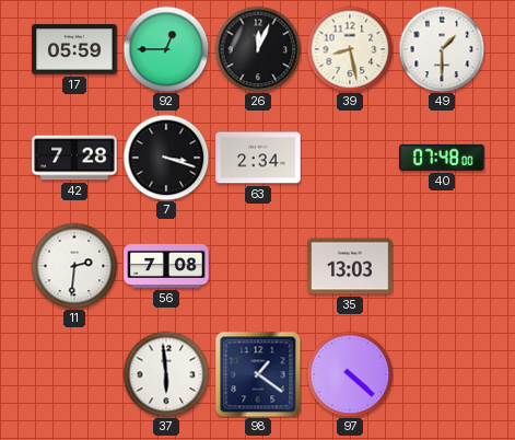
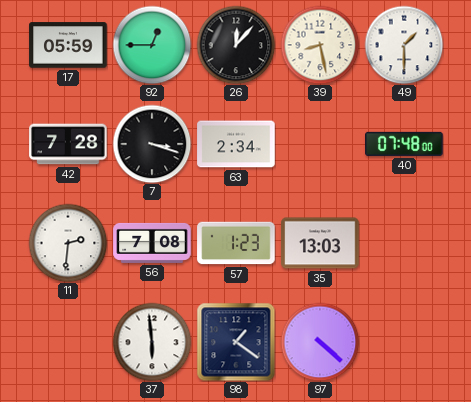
26: 12:04 -> 12:07
57: none -> 1:23
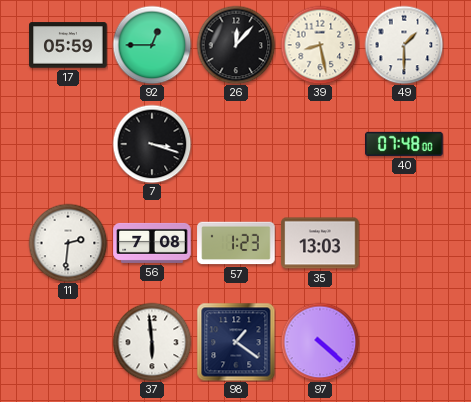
42: 7:28 -> none
63: 2:34 -> none
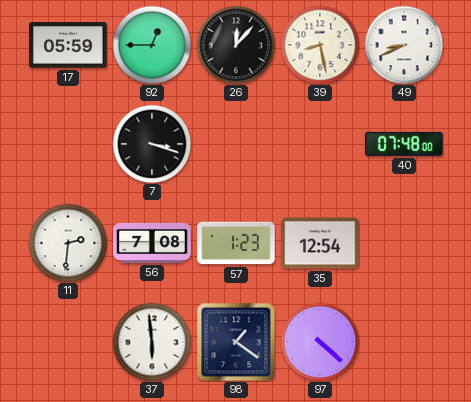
49: 1:30 -> 8:41
35: 13:03 -> 12:54
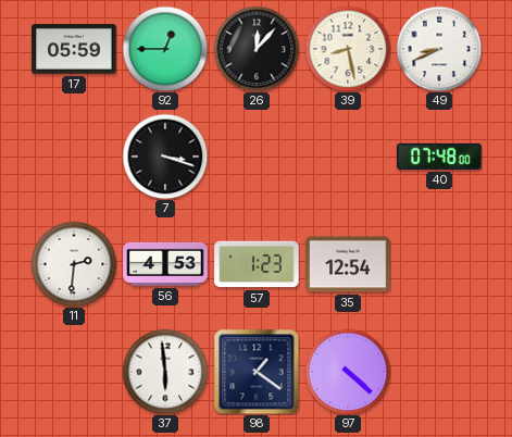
56: 7:08 -> 4:53
